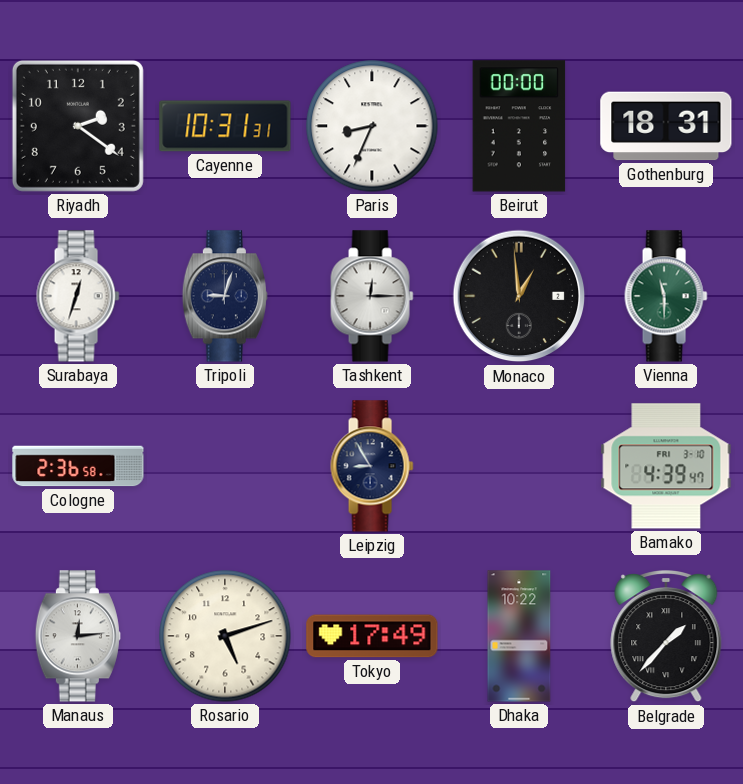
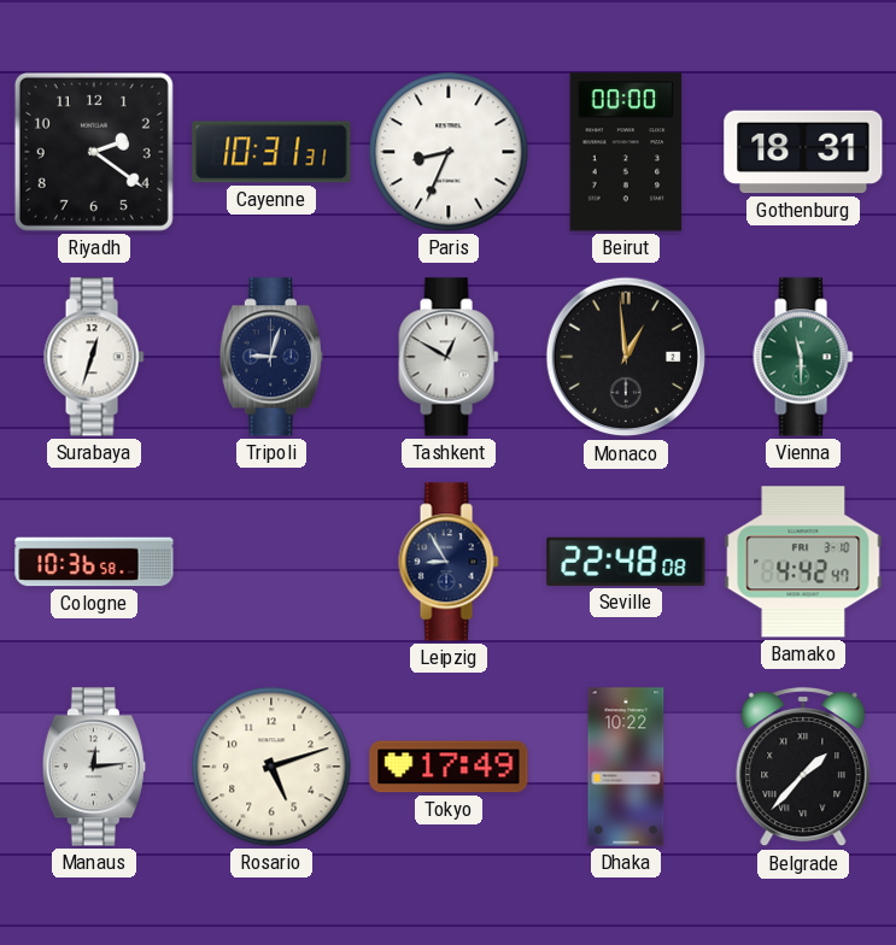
Tashkent: 12:15 -> 12:50
Cologne: 2:36 -> 10:36
Seville: none -> 22:48
Bamako: 4:39 -> 4:42
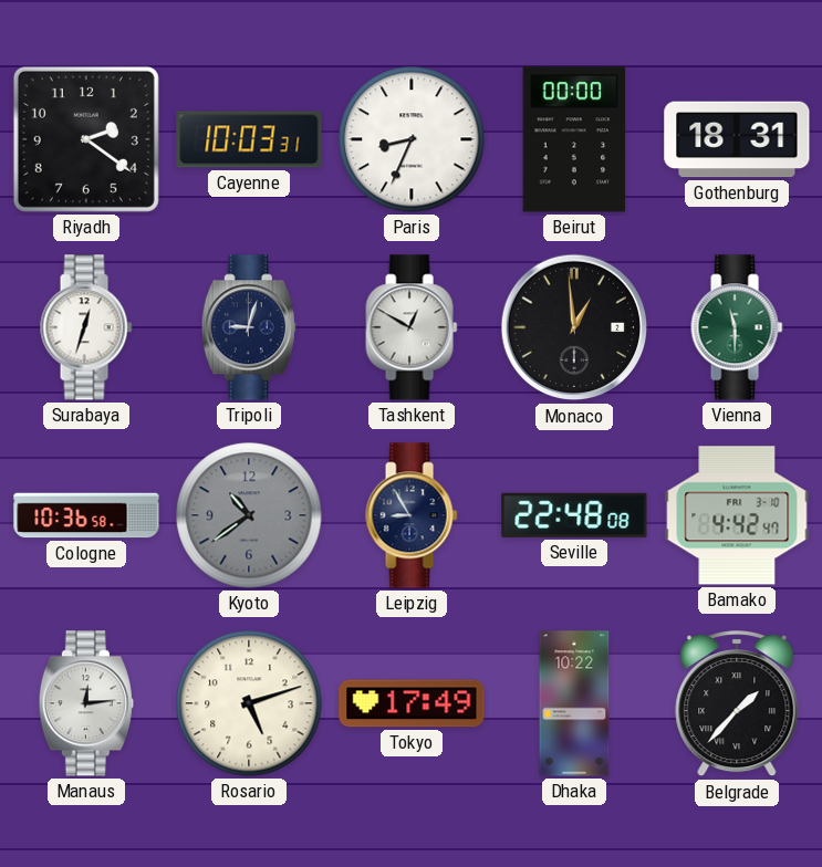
Cayenne: 10:31 -> 10:03
Kyoto: none -> 10:39
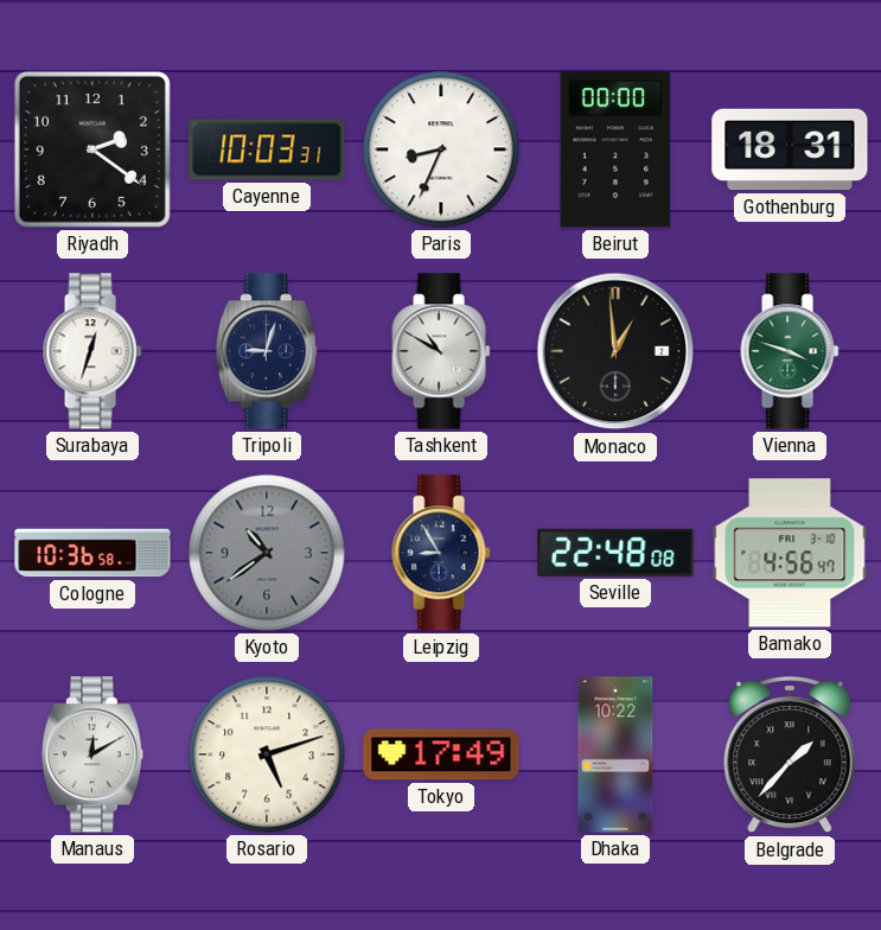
Tashkent: 12:50 -> 10:50
Vienna: 11:30 -> 3:48
Bamako: 4:42 -> 4:56
Manaus: 12:14 -> 12:10
